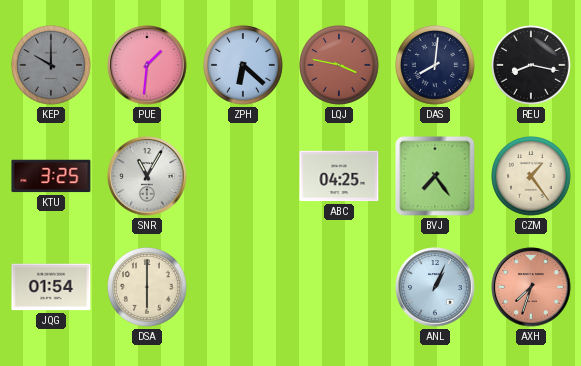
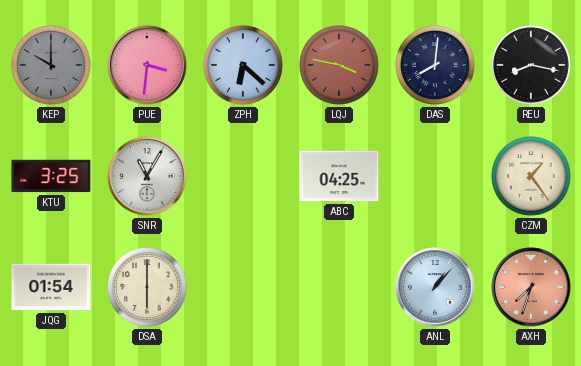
PUE: 1:31 -> 3:31
BVJ: 7:24 -> none
ANL: 1:04 -> 1:07
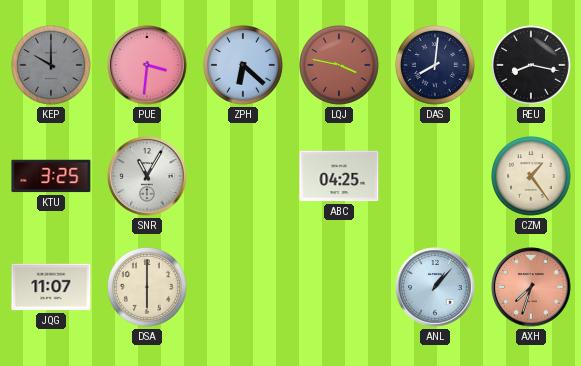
JQG: 01:54 -> 11:07
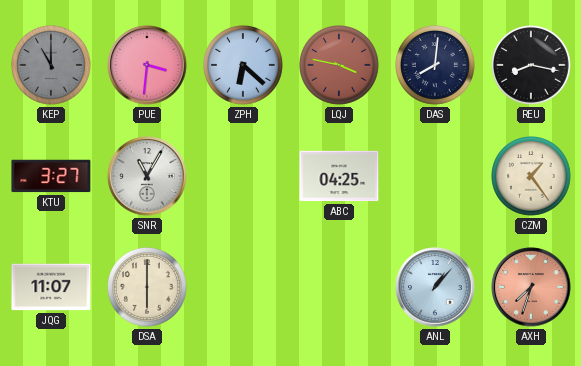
KEP: 10:00 -> 11:00
KTU: 3:25 -> 3:27
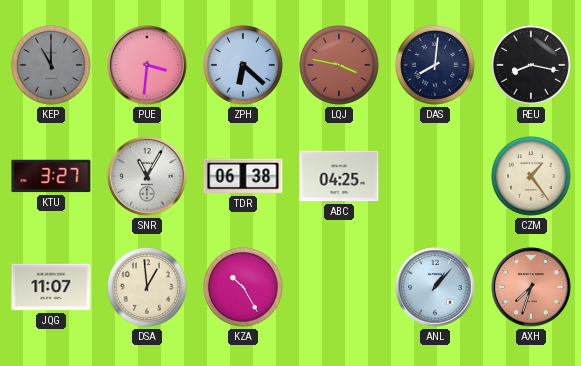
TDR: none -> 06:38
DSA: 6:00 -> 12:59
KZA: none -> 10:25
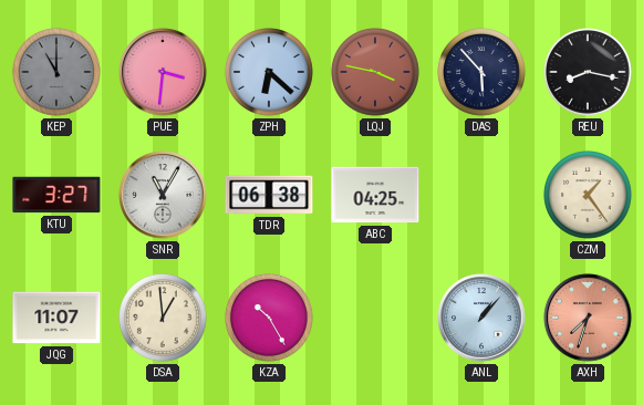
DAS: 8:01 -> 5:53
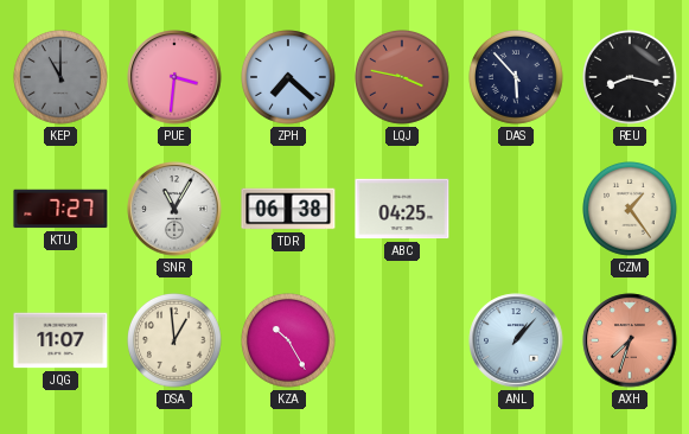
ZPH: 6:22 -> 7:22
KTU: 3:27 -> 7:27
